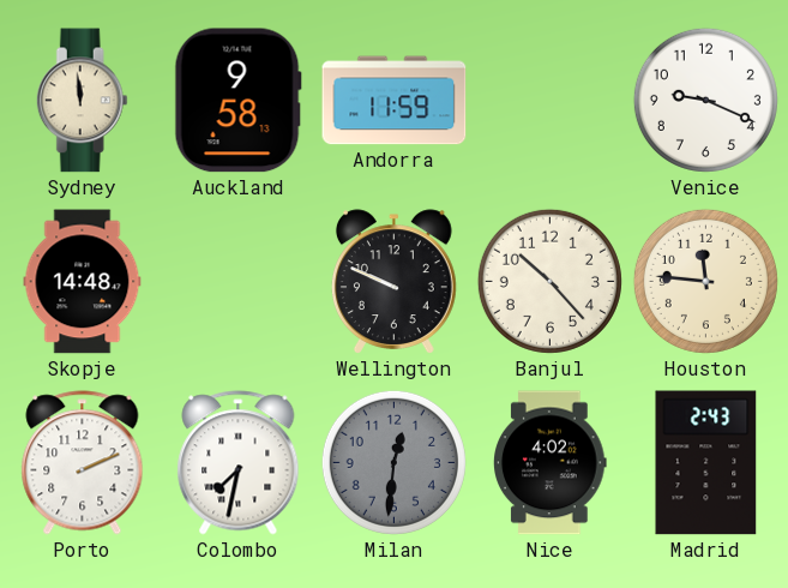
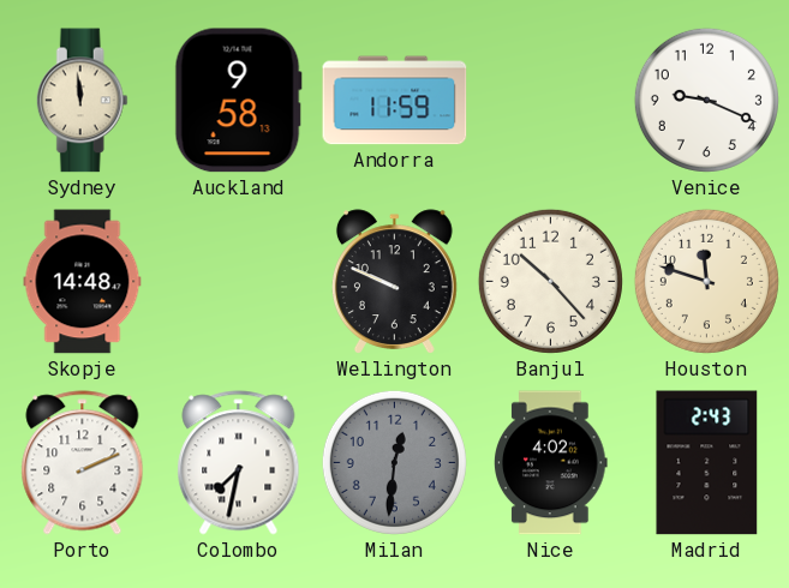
Houston: 11:46 -> 11:48
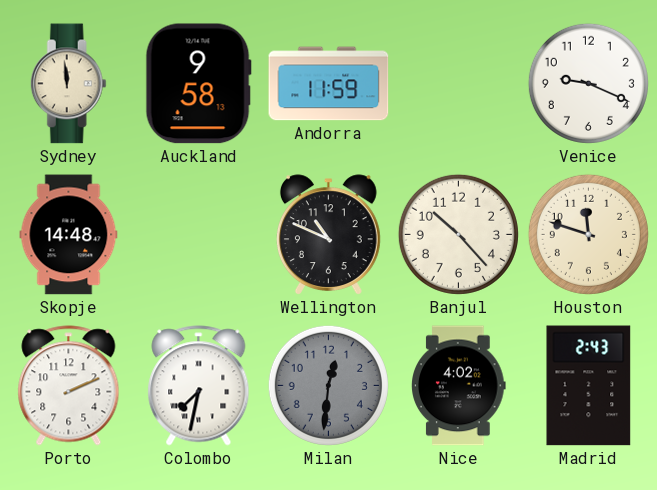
Wellington: 9:49 -> 10:49
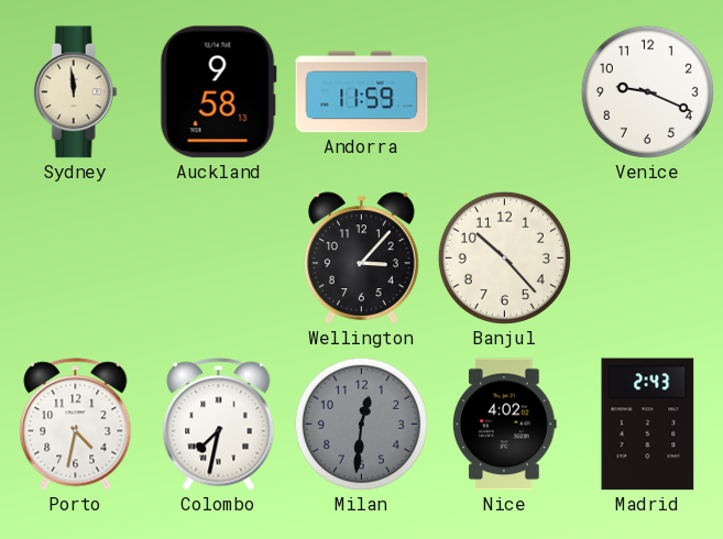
Skopje: 14:48 -> none
Wellington: 10:49 -> 3:07
Houston: 11:48 -> none
Porto: 2:11 -> 4:32
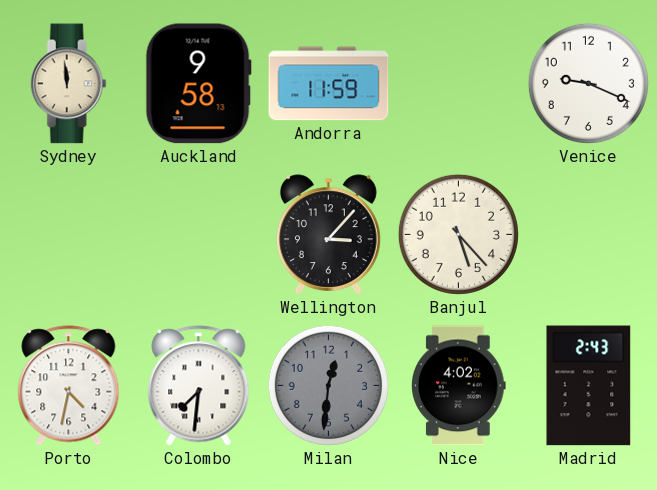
Banjul: 10:23 -> 5:23
Colombo: 7:32 -> 7:31
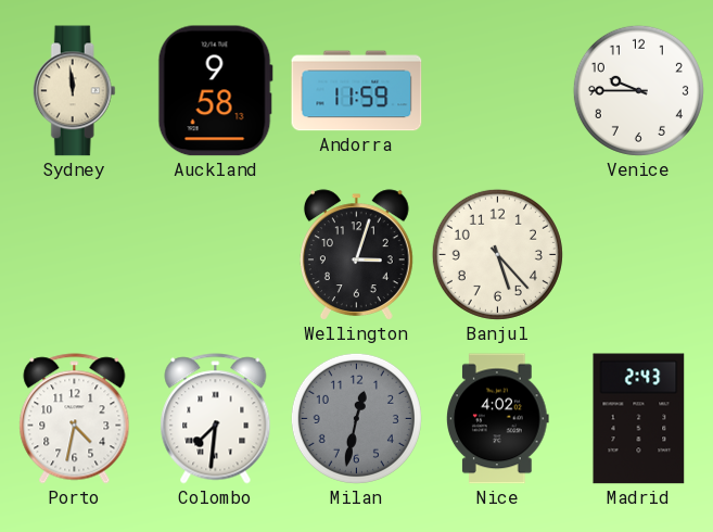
Venice: 9:19 -> 9:45
Wellington: 3:07 -> 3:03
Milan: 12:31 -> 12:32
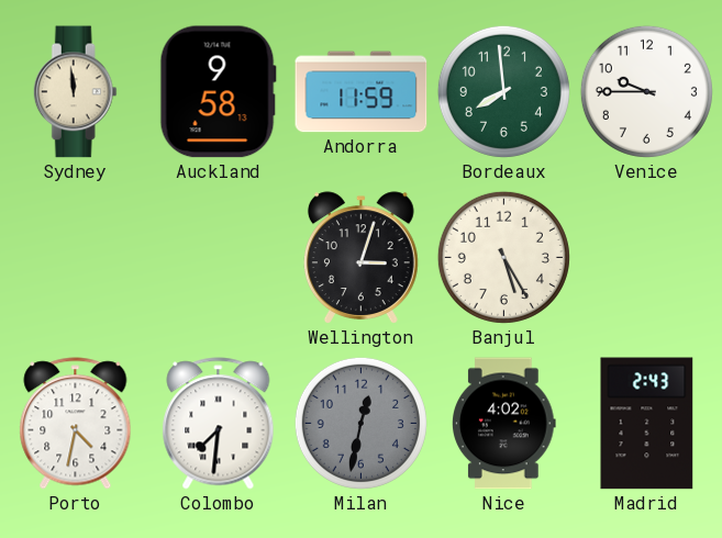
Bordeaux: none -> 7:59
Banjul: 5:23 -> 5:25
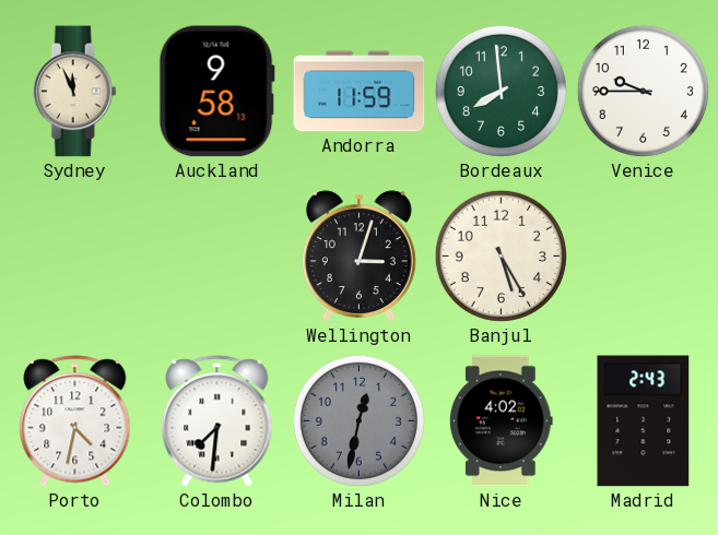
Sydney: 11:59 -> 11:56
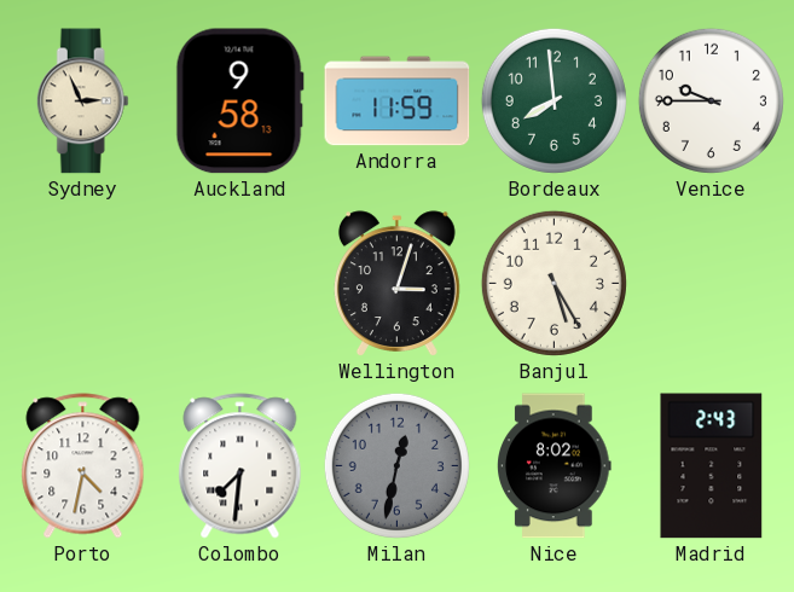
Sydney: 11:56 -> 2:56
Nice: 4:02 -> 8:02
